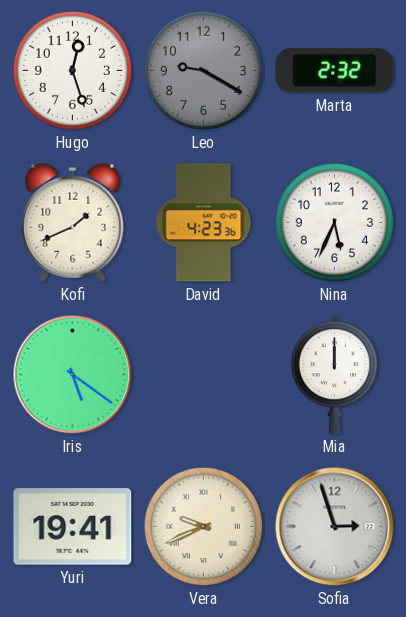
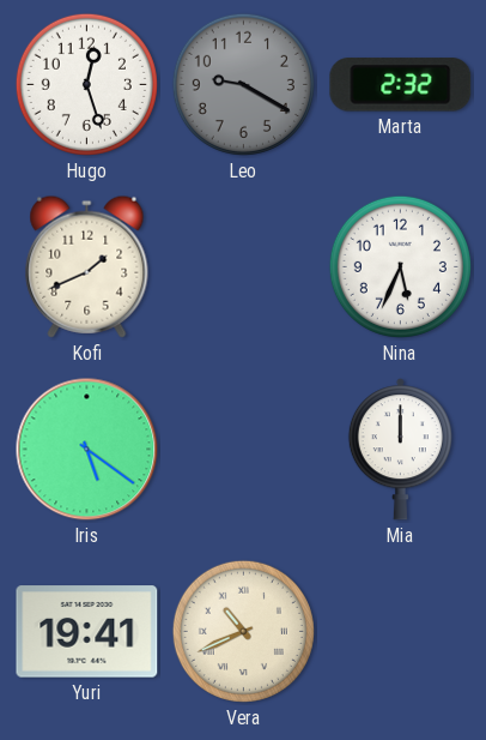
David: 4:23 -> none
Vera: 9:41 -> 10:41
Sofia: 2:57 -> none
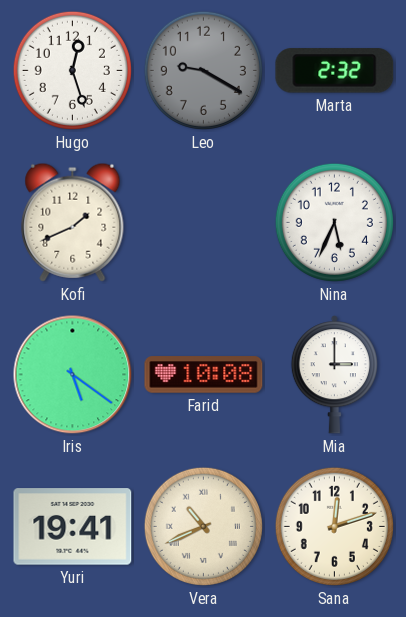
Farid: none -> 10:08
Mia: 12:00 -> 3:00
Sana: none -> 12:12
